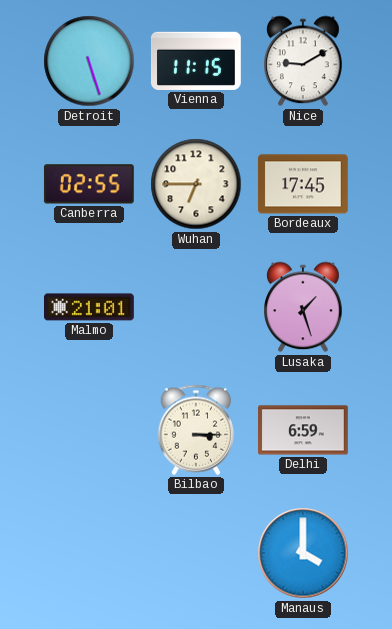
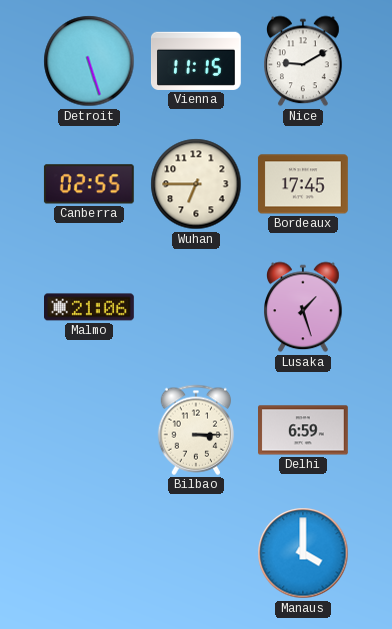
Malmo: 21:01 -> 21:06
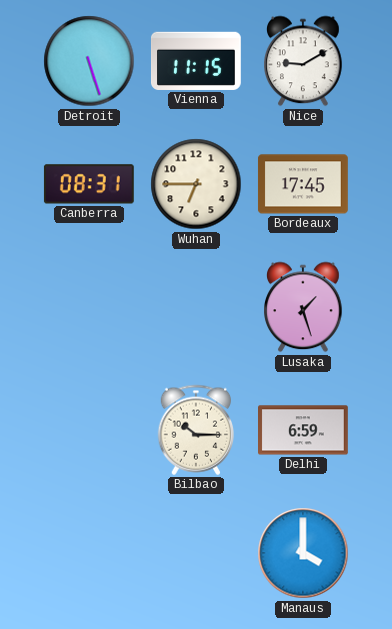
Canberra: 02:55 -> 08:31
Malmo: 21:06 -> none
Bilbao: 3:15 -> 10:15
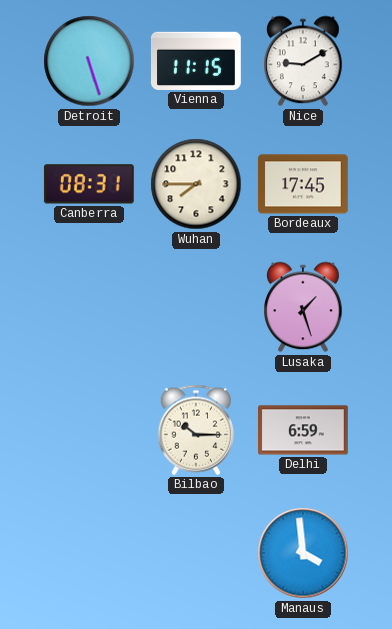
Wuhan: 6:45 -> 7:45
Manaus: 4:00 -> 3:59
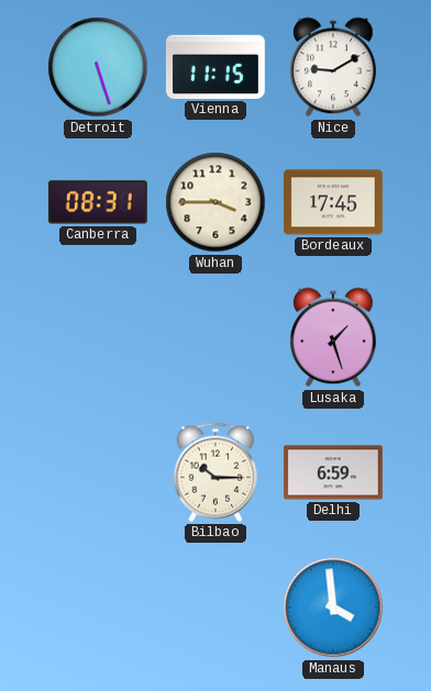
Wuhan: 7:45 -> 3:45
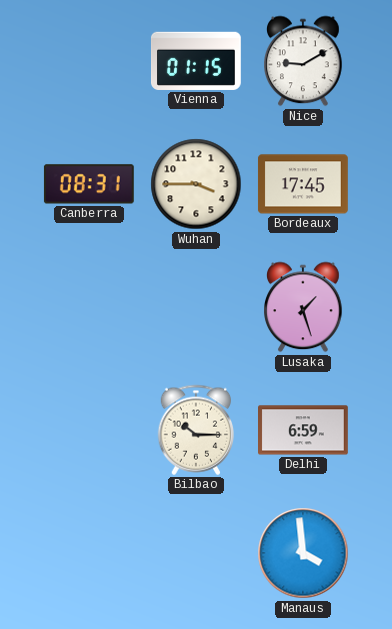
Detroit: 5:27 -> none
Vienna: 11:15 -> 01:15
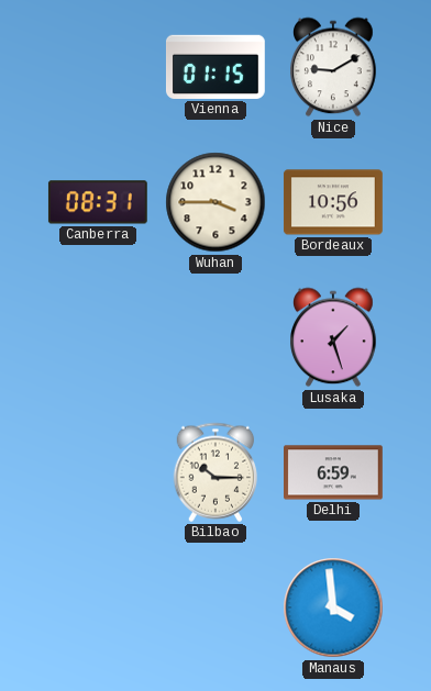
Bordeaux: 17:45 -> 10:56
